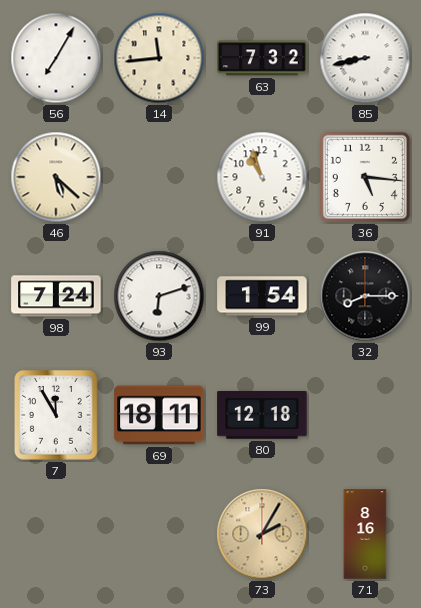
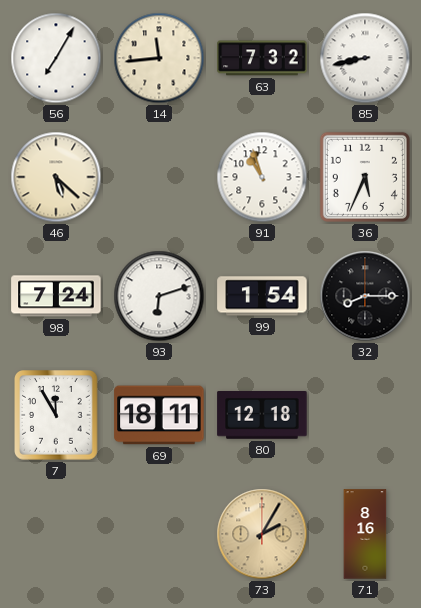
36: 5:16 -> 5:34
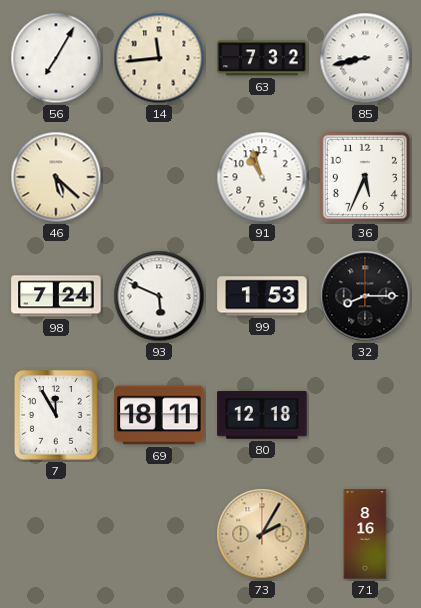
93: 6:12 -> 5:49
99: 1:54 -> 1:53
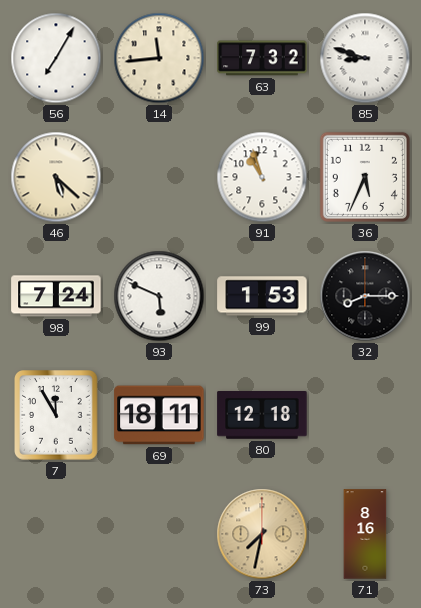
85: 8:43 -> 8:48
73: 2:05 -> 7:32
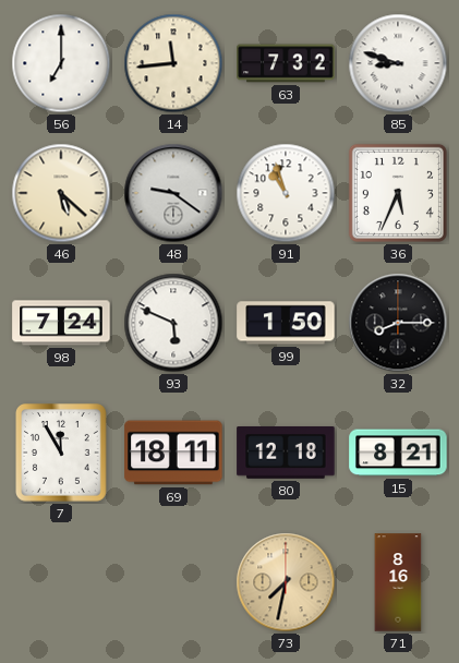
56: 7:05 -> 7:00
48: none -> 9:21
99: 1:53 -> 1:50
15: none -> 8:21
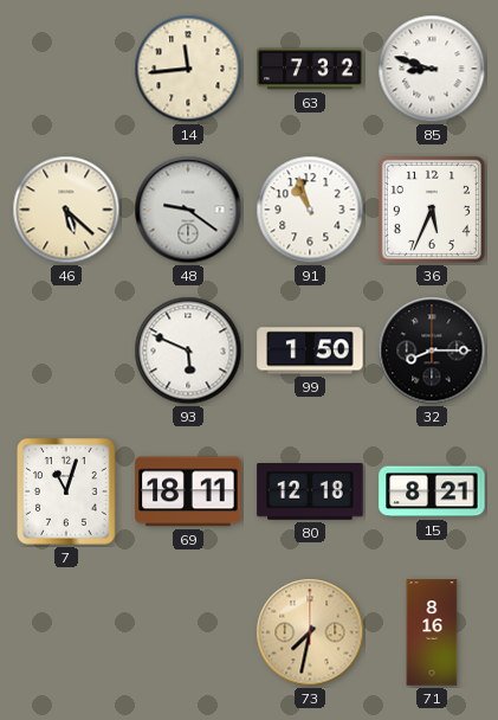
56: 7:00 -> none
98: 7:24 -> none
7: 11:55 -> 11:03
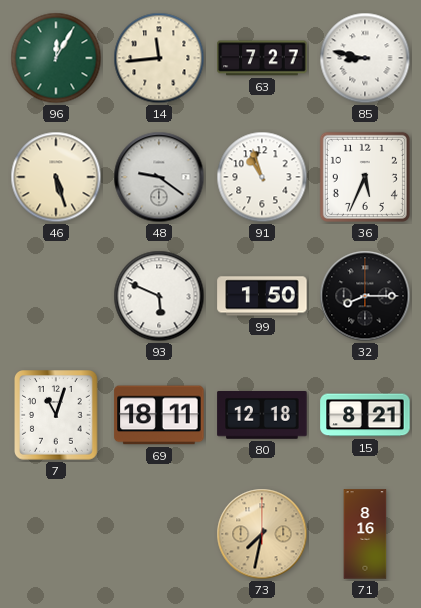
96: none -> 12:05
63: 7:32 -> 7:27
85: 8:48 -> 8:47
46: 5:22 -> 5:27
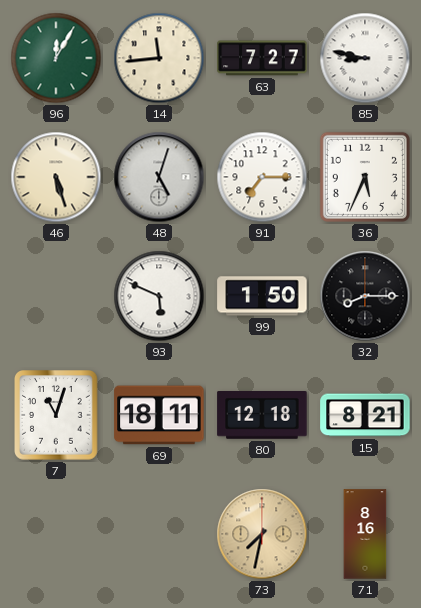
48: 9:21 -> 5:03
91: 10:57 -> 7:15
